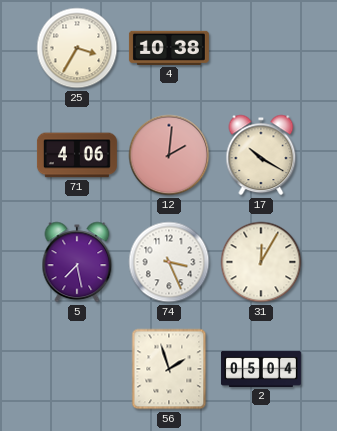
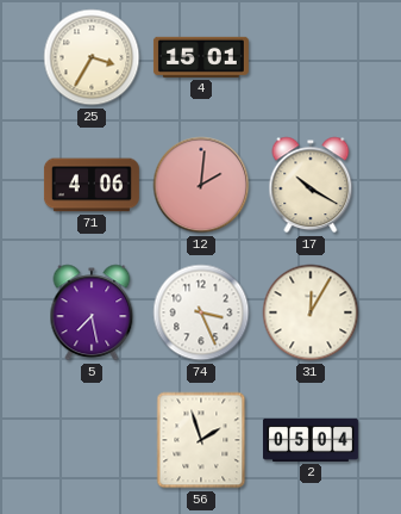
4: 10:38 -> 15:01
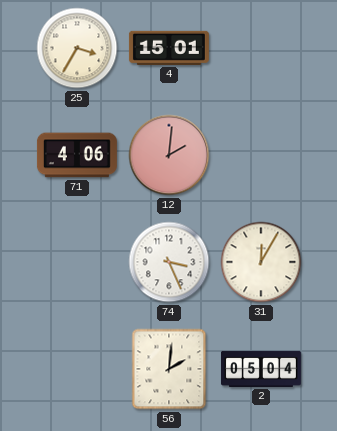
17: 10:20 -> none
5: 7:28 -> none
56: 1:57 -> 2:01
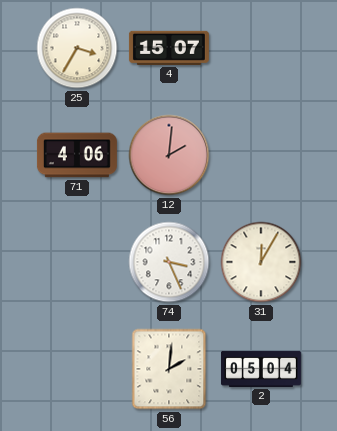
4: 15:01 -> 15:07
